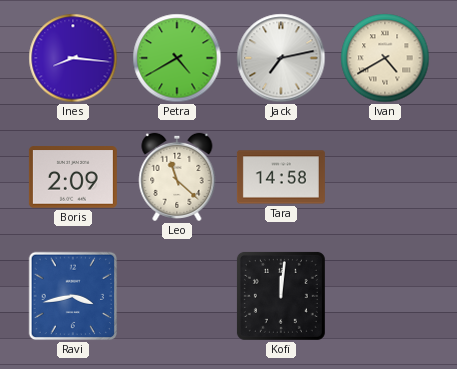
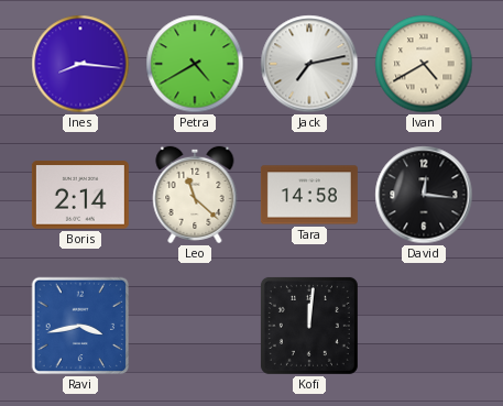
Boris: 2:09 -> 2:14
David: none -> 12:16
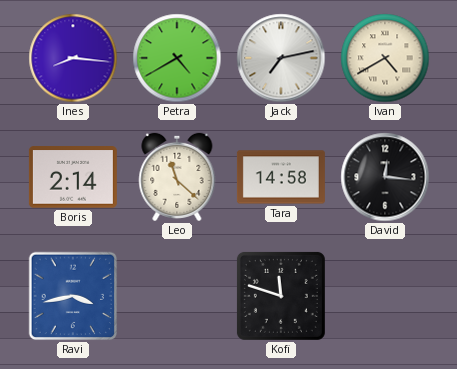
Kofi: 12:01 -> 11:48
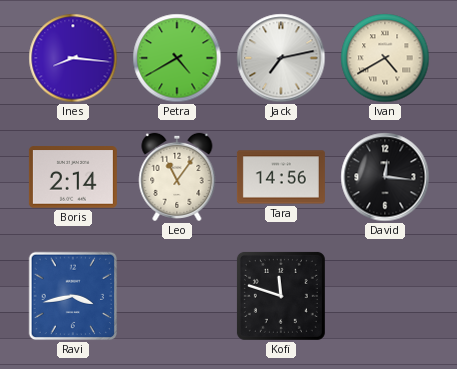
Leo: 11:22 -> 11:06
Tara: 14:58 -> 14:56
